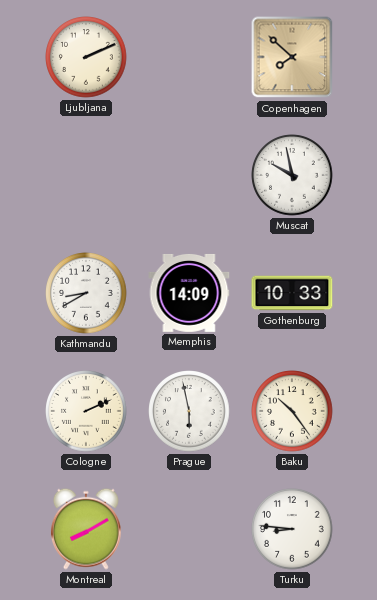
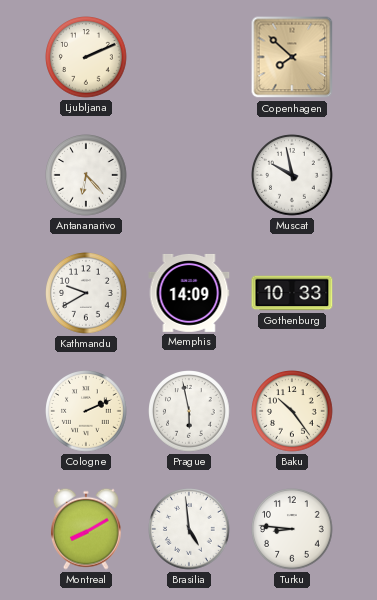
Antananarivo: none -> 6:23
Kathmandu: 8:40 -> 9:40
Brasilia: none -> 4:59
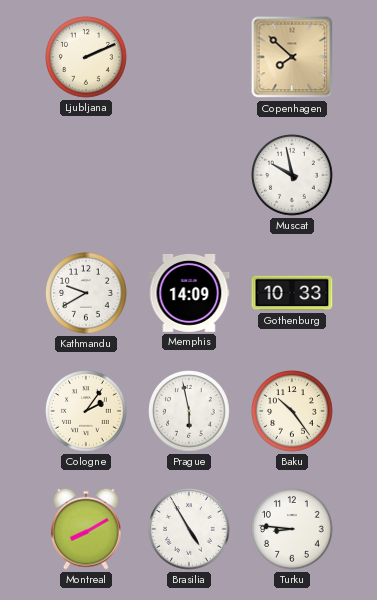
Antananarivo: 6:23 -> none
Cologne: 2:11 -> 2:06
Brasilia: 4:59 -> 4:55
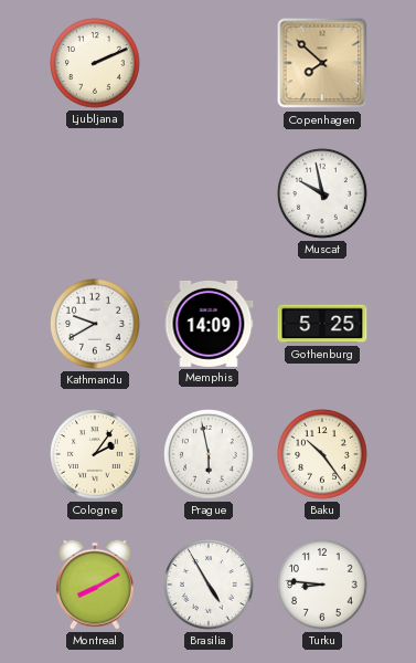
Gothenburg: 10:33 -> 5:25
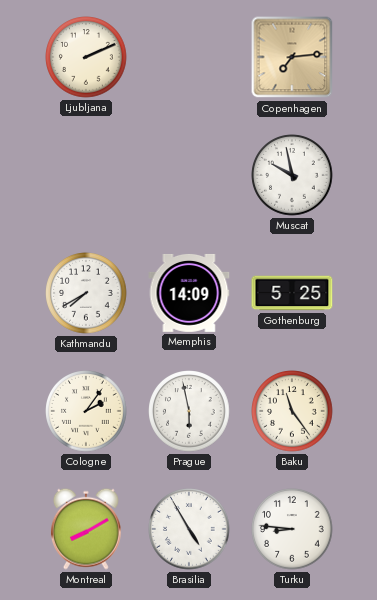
Copenhagen: 7:52 -> 7:14
Kathmandu: 9:40 -> 7:40
Baku: 10:24 -> 11:24
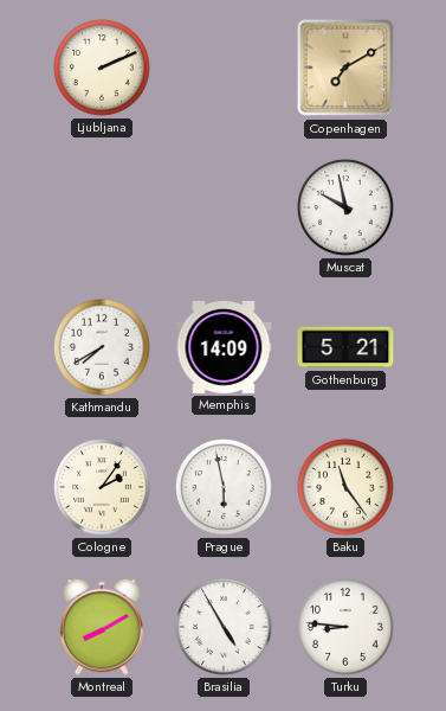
Copenhagen: 7:14 -> 7:10
Gothenburg: 5:25 -> 5:21
